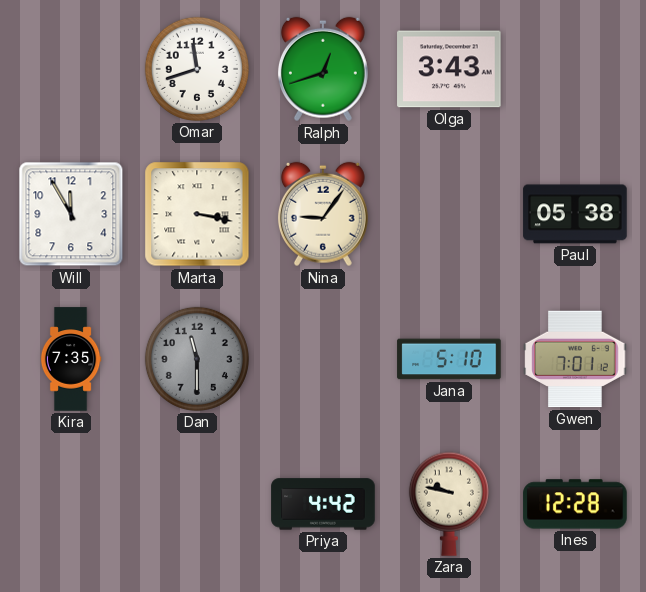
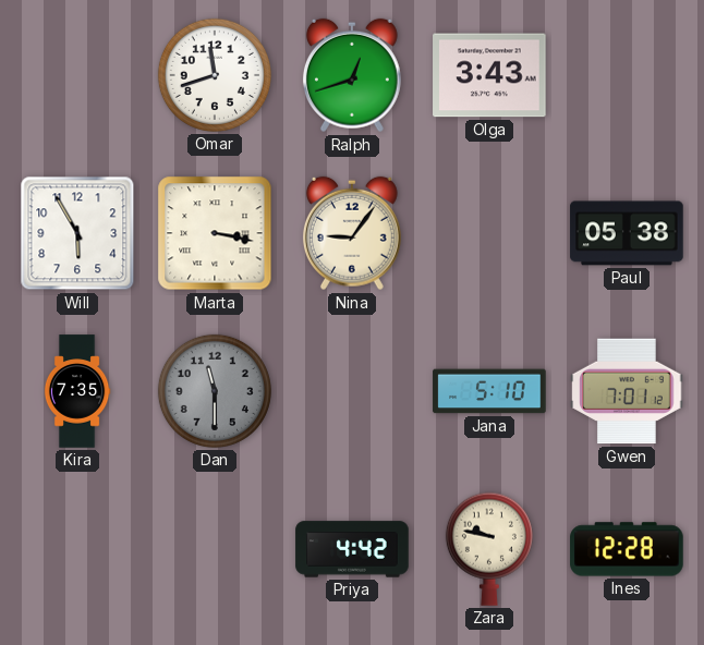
Will: 11:55 -> 5:55
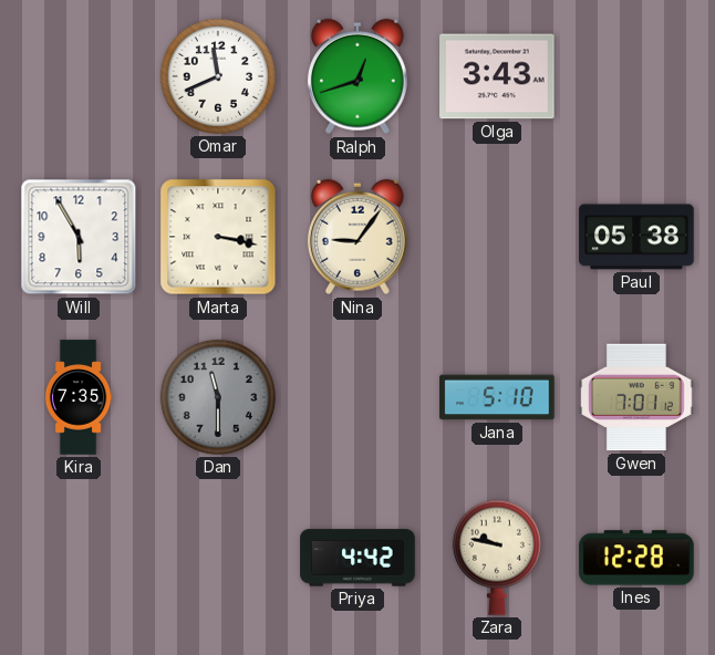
Omar: 11:42 -> 11:41
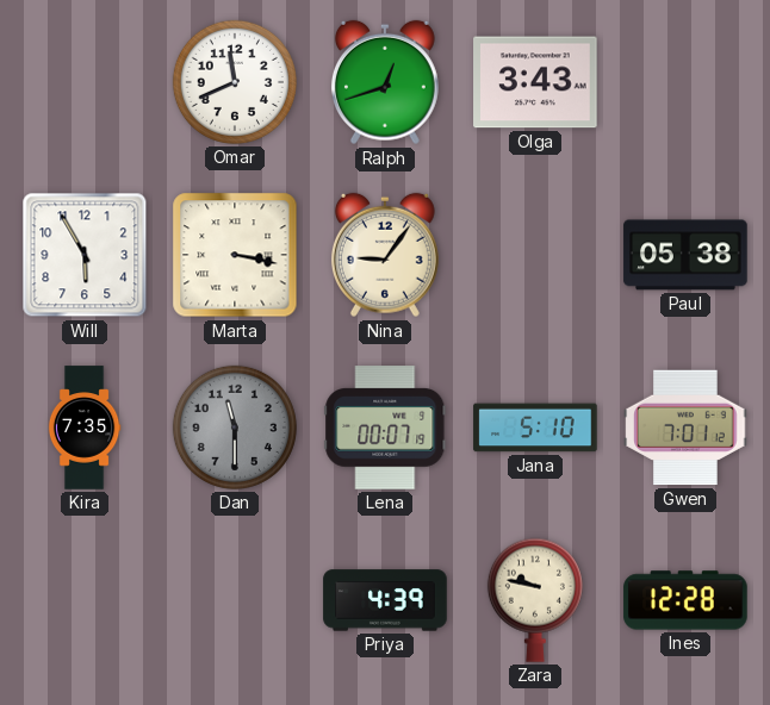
Lena: none -> 00:07
Priya: 4:42 -> 4:39
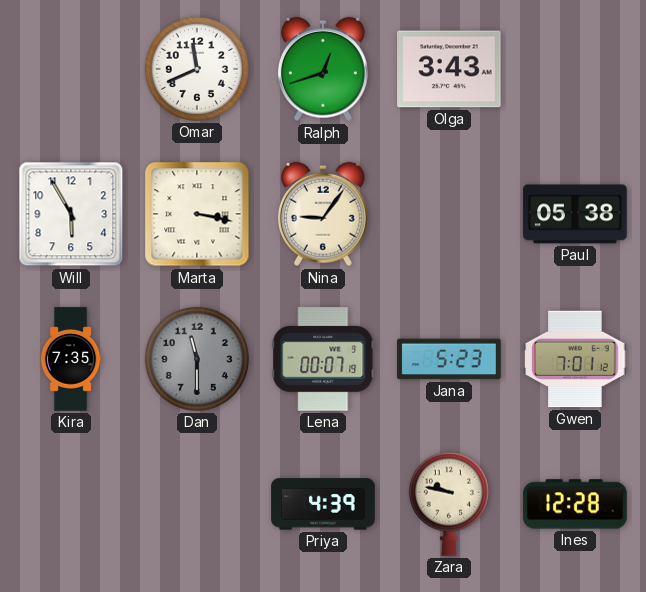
Jana: 5:10 -> 5:23
